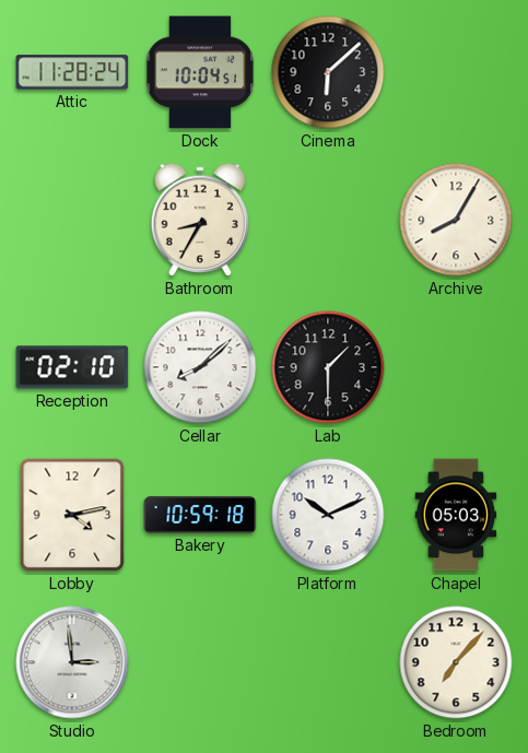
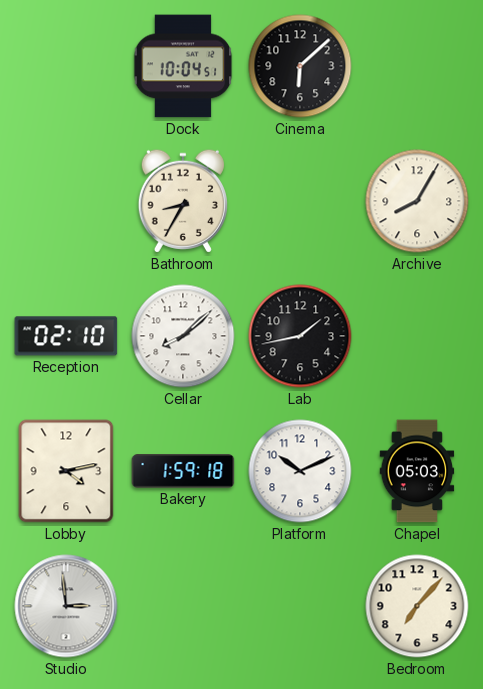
Attic: 11:28 -> none
Lab: 1:30 -> 1:43
Bakery: 10:59 -> 1:59
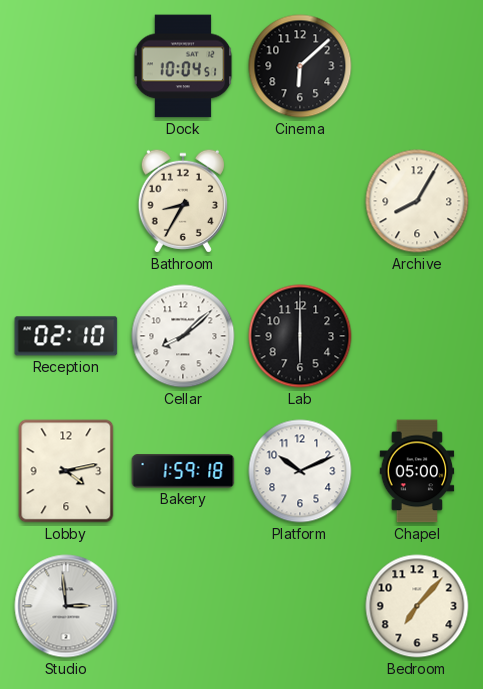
Lab: 1:43 -> 6:00
Chapel: 05:03 -> 05:00
